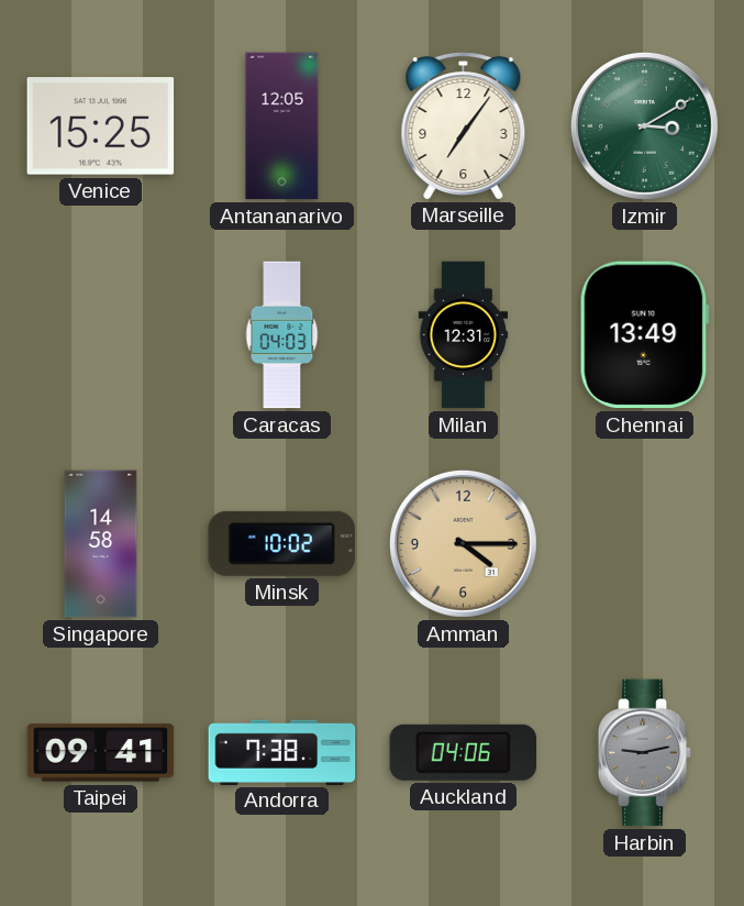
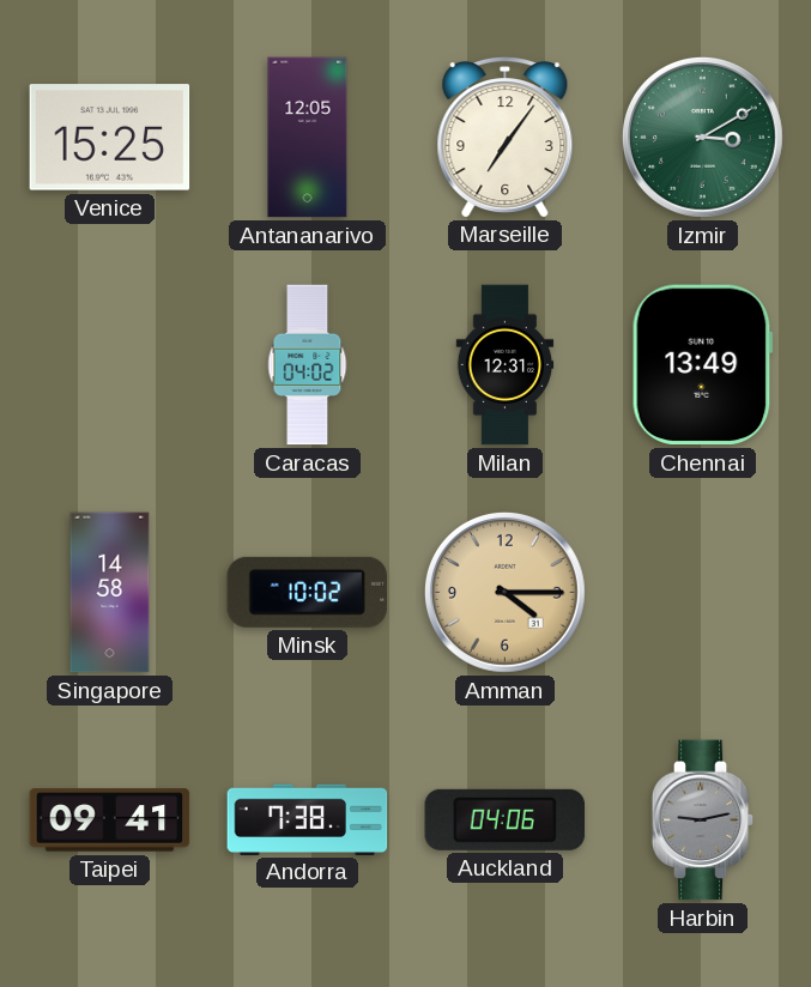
Caracas: 04:03 -> 04:02
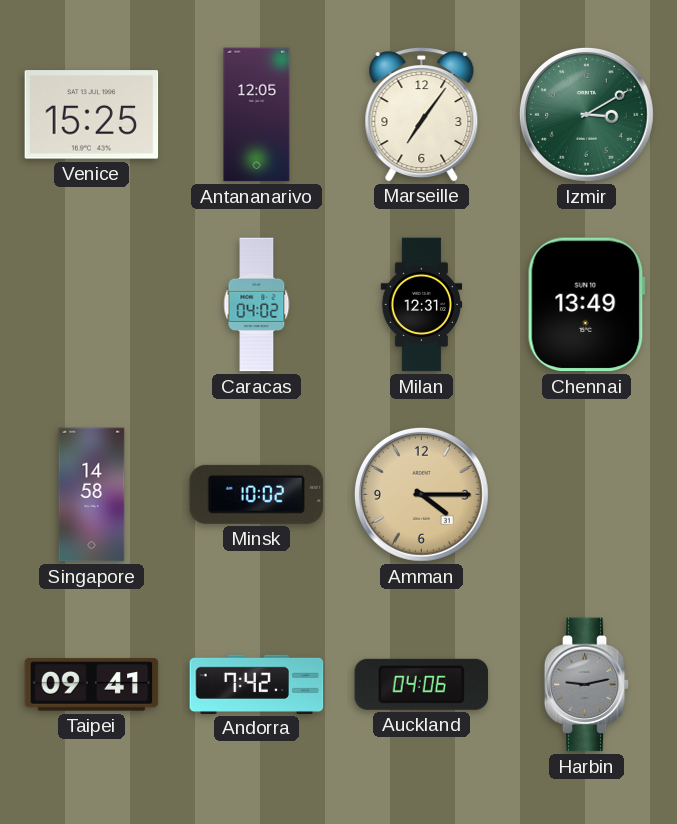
Andorra: 7:38 -> 7:42
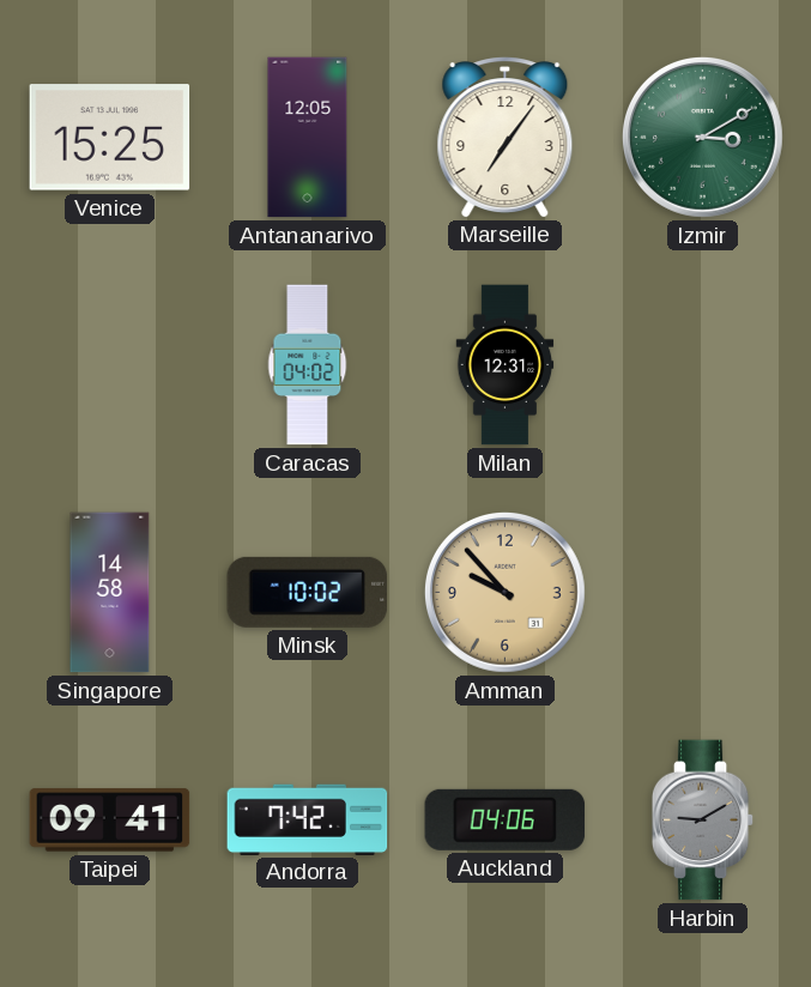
Chennai: 13:49 -> none
Amman: 4:15 -> 9:53
Harbin: 9:13 -> 9:10
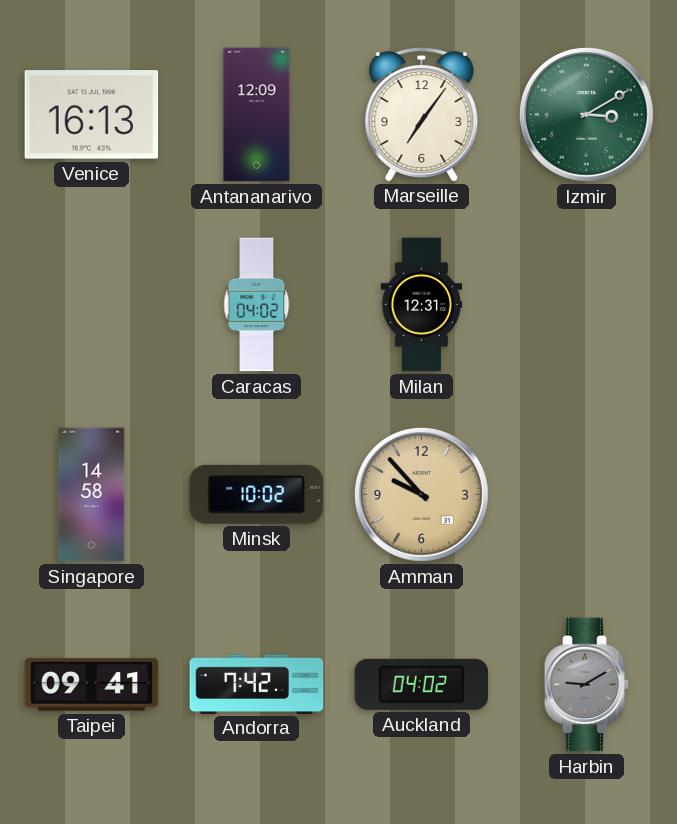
Venice: 15:25 -> 16:13
Antananarivo: 12:05 -> 12:09
Auckland: 04:06 -> 04:02
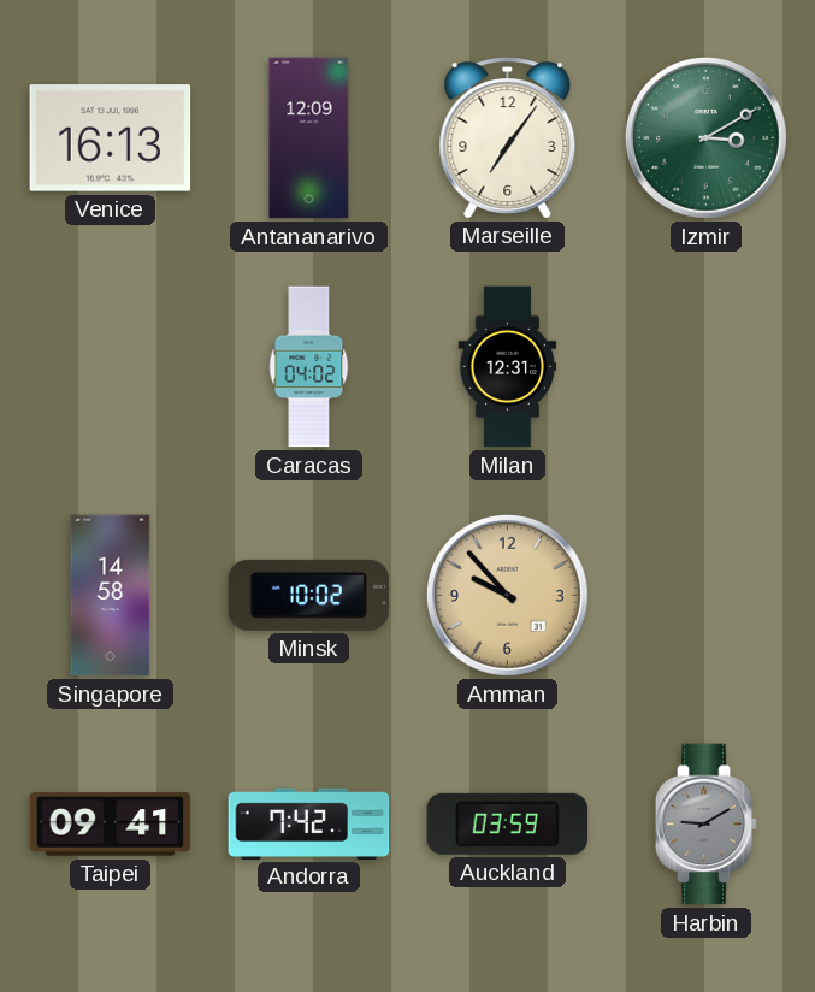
Auckland: 04:02 -> 03:59
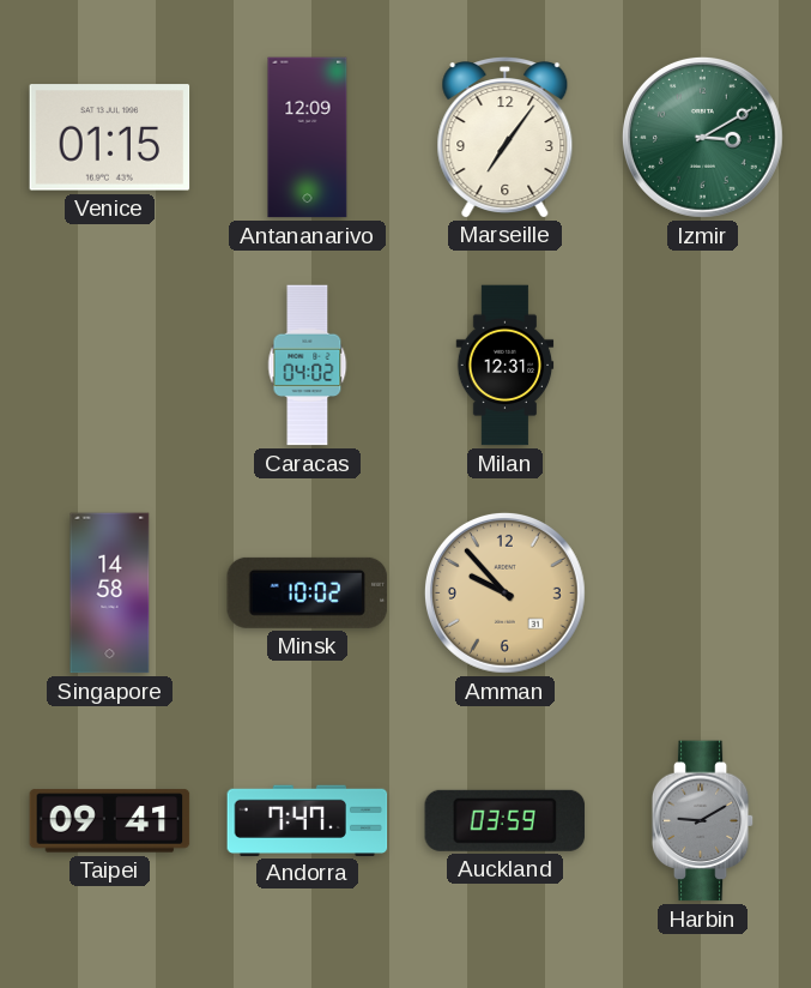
Venice: 16:13 -> 01:15
Andorra: 7:42 -> 7:47
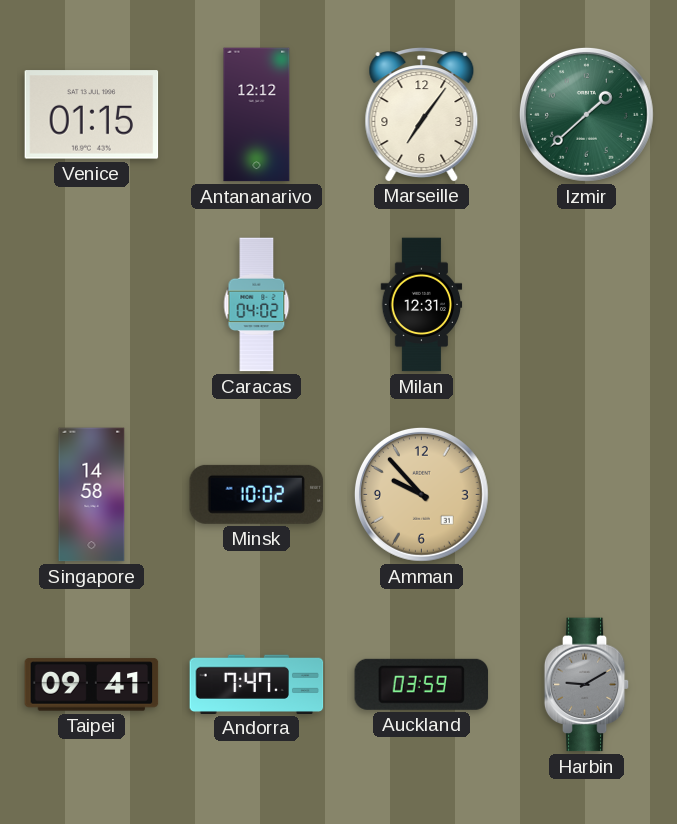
Antananarivo: 12:09 -> 12:12
Izmir: 3:10 -> 1:38
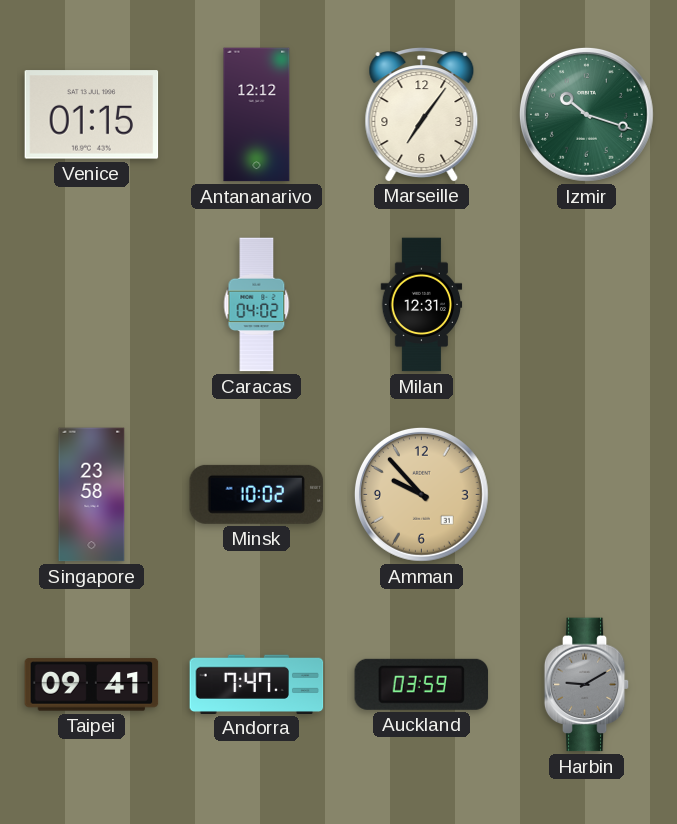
Izmir: 1:38 -> 10:18
Singapore: 14:58 -> 23:58
